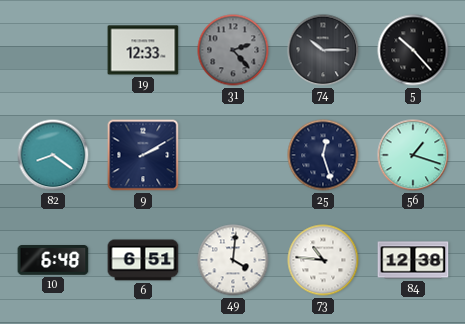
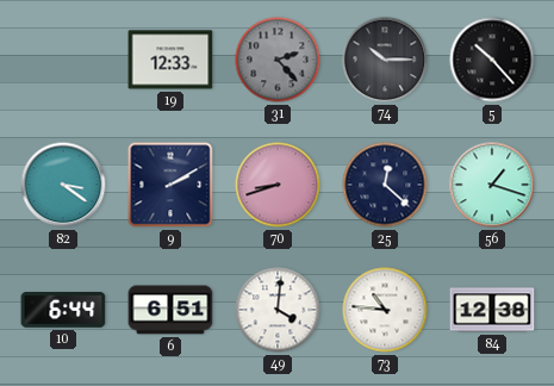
82: 8:21 -> 3:21
70: none -> 8:42
25: 12:27 -> 12:22
10: 6:48 -> 6:44
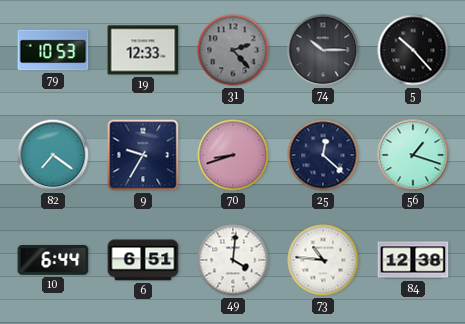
79: none -> 10:53
82: 3:21 -> 7:21
9: 2:10 -> 9:35
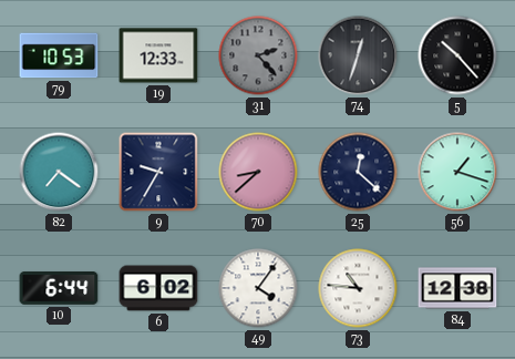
74: 10:15 -> 12:33
70: 8:42 -> 8:38
6: 6:51 -> 6:02
49: 4:01 -> 4:06
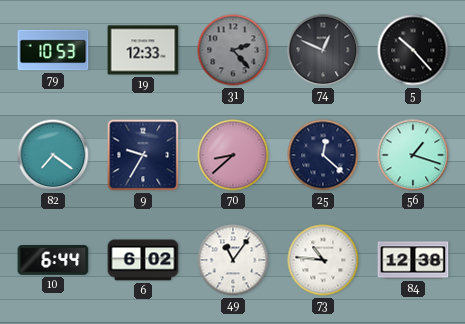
74: 12:33 -> 12:49
49: 4:06 -> 11:06
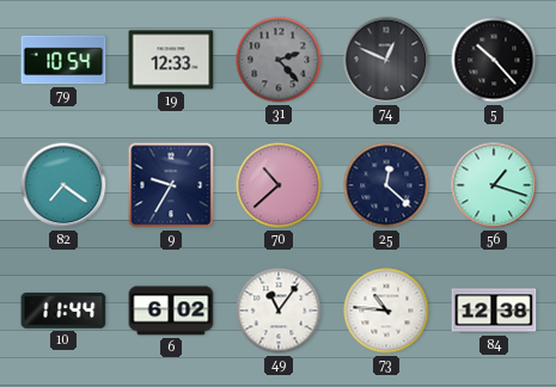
79: 10:53 -> 10:54
70: 8:38 -> 10:38
10: 6:44 -> 11:44
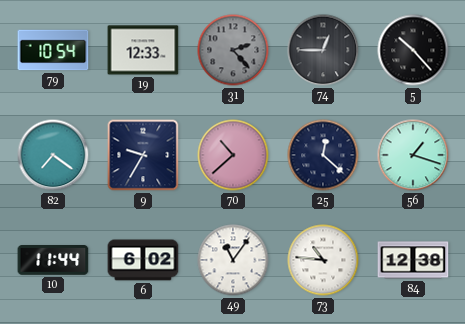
74: 12:49 -> 12:45
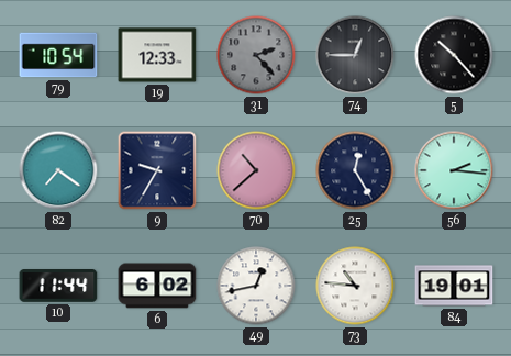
25: 12:22 -> 12:25
56: 1:18 -> 2:16
49: 11:06 -> 12:43
84: 12:38 -> 19:01
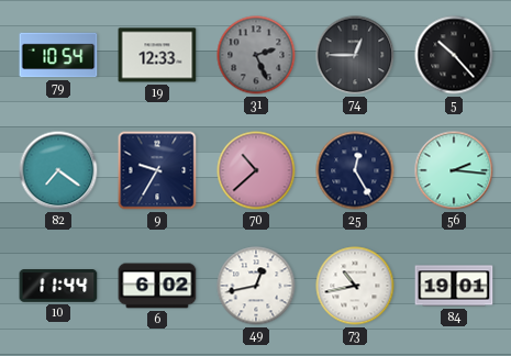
31: 2:23 -> 2:26
73: 10:46 -> 10:43
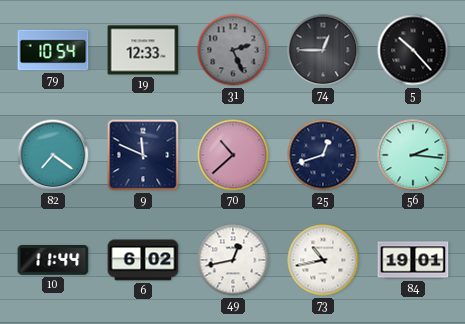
9: 9:35 -> 11:49
25: 12:25 -> 12:42
